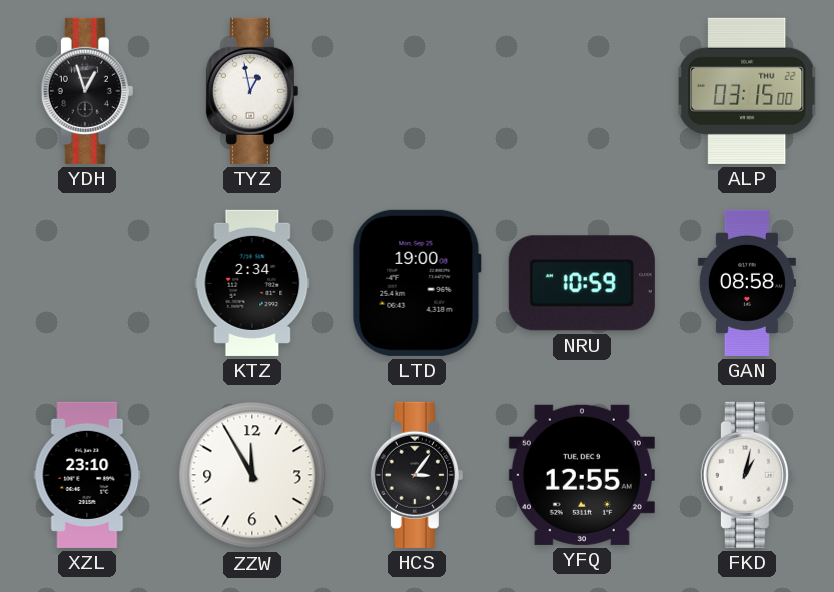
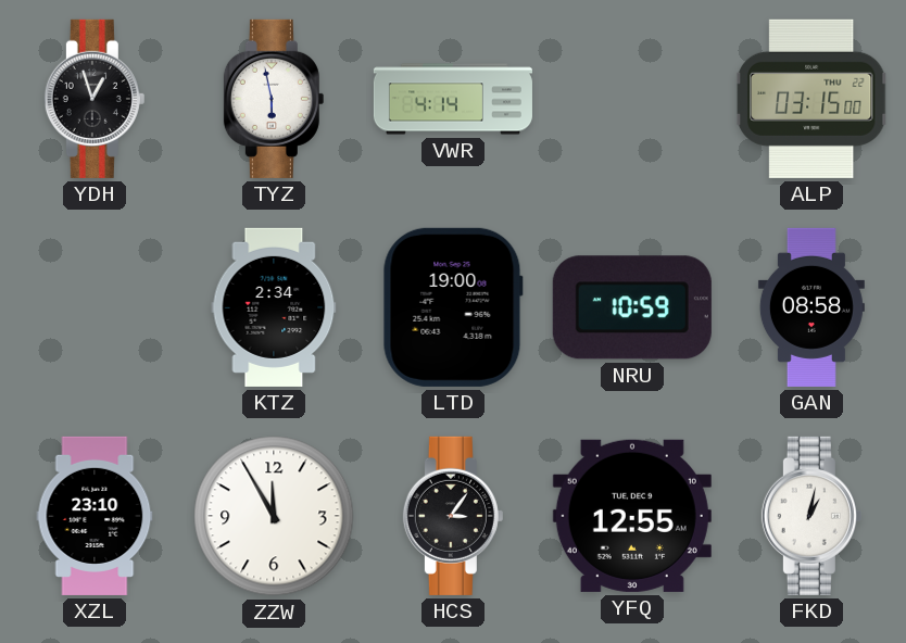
TYZ: 12:58 -> 5:58
VWR: none -> 4:14
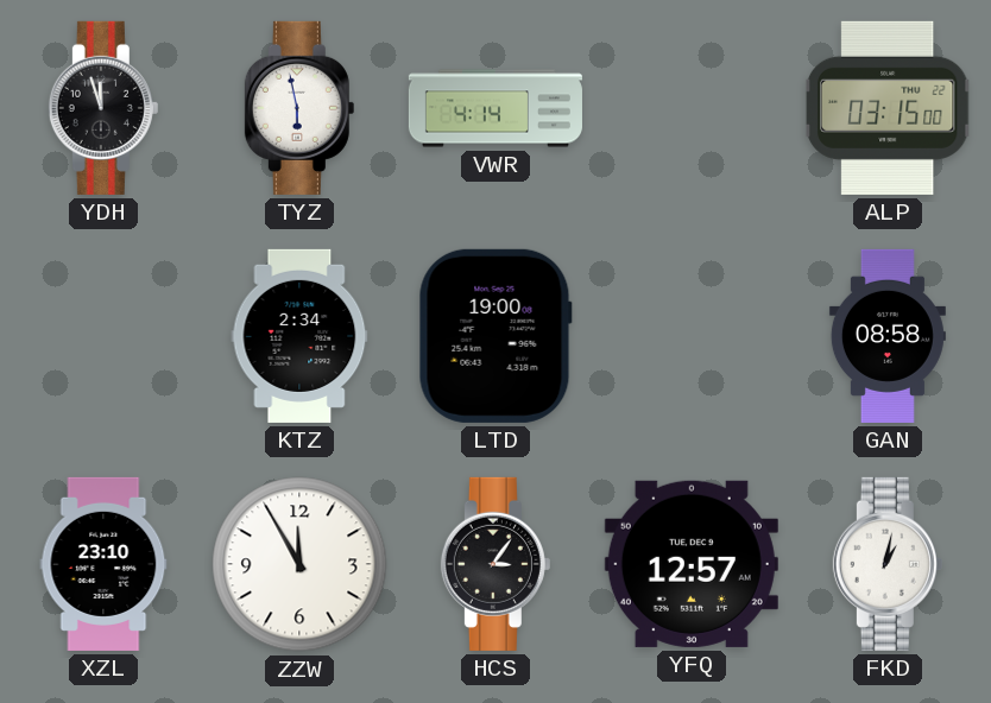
YDH: 12:57 -> 11:57
NRU: 10:59 -> none
YFQ: 12:55 -> 12:57
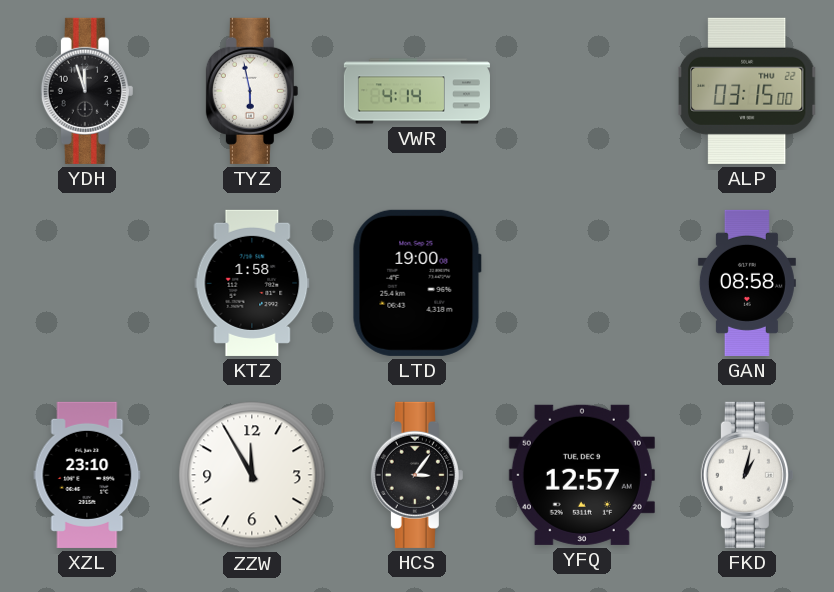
KTZ: 2:34 -> 1:58
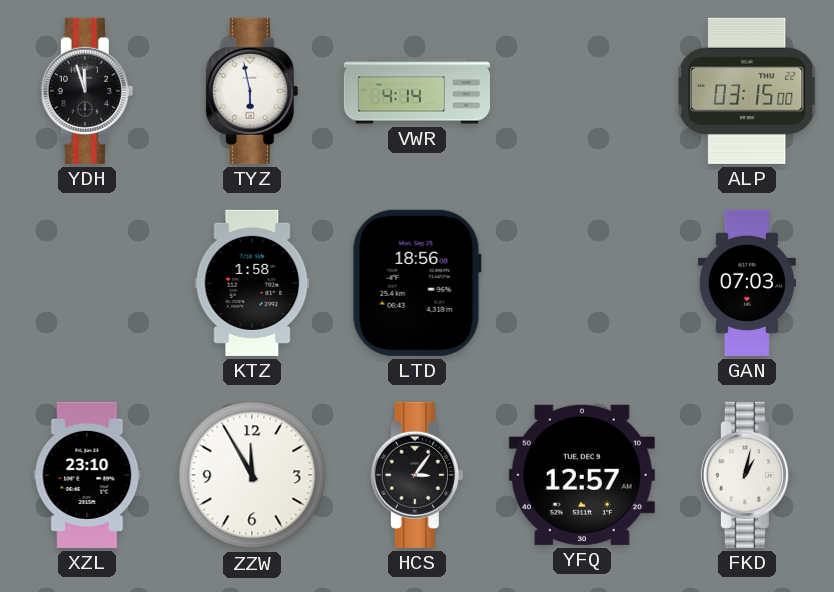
LTD: 19:00 -> 18:56
GAN: 08:58 -> 07:03
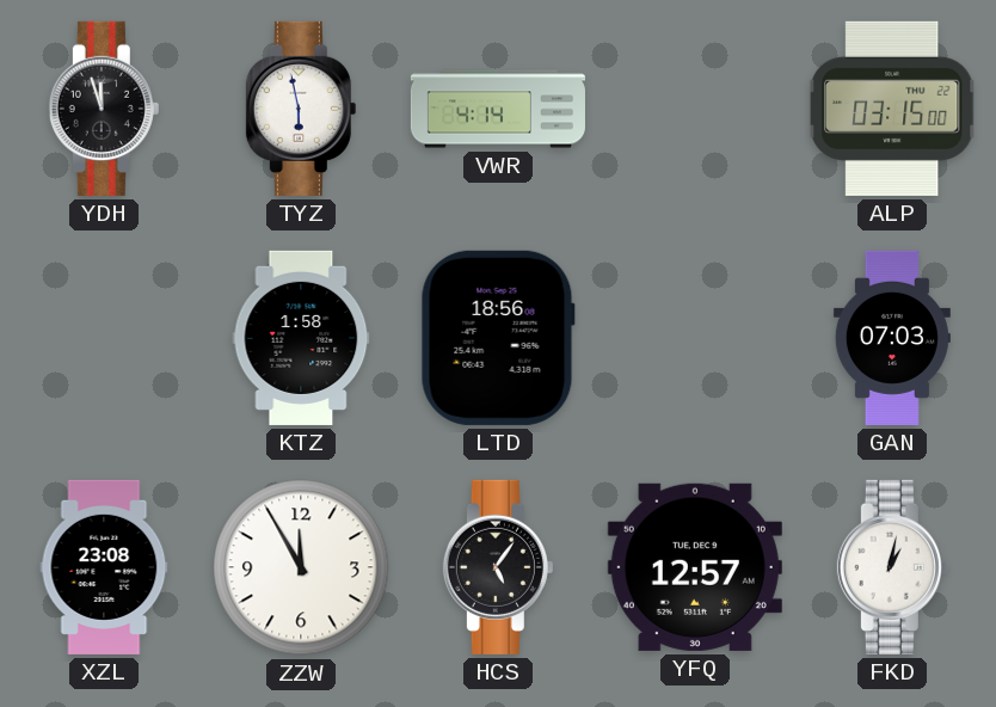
XZL: 23:10 -> 23:08
HCS: 3:06 -> 5:06
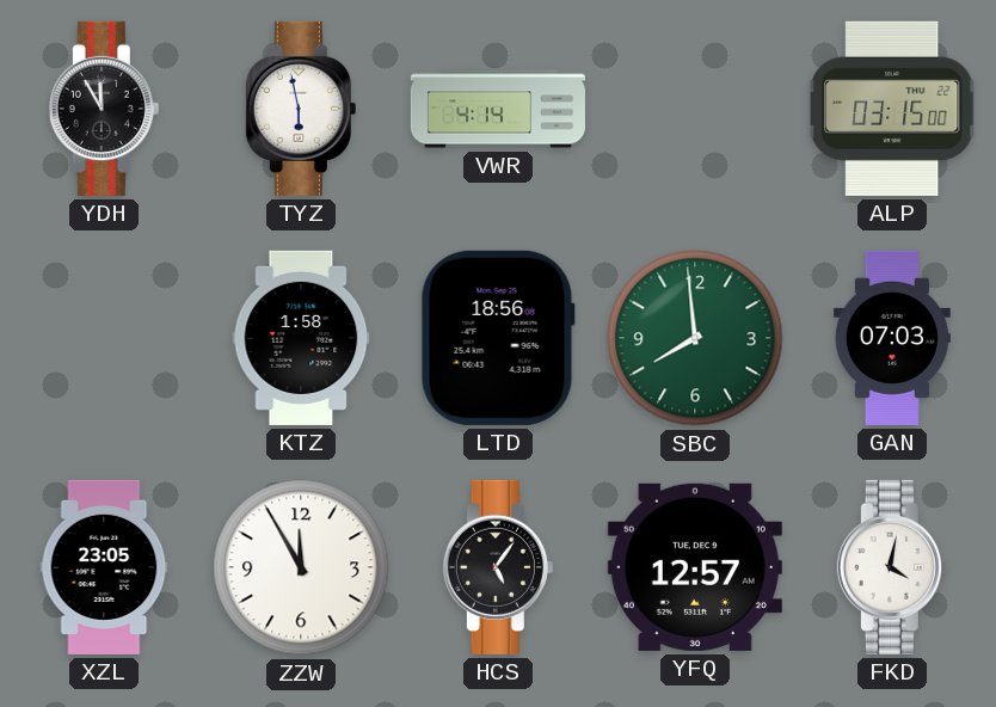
YDH: 11:57 -> 11:55
SBC: none -> 7:59
XZL: 23:08 -> 23:05
FKD: 1:02 -> 4:02
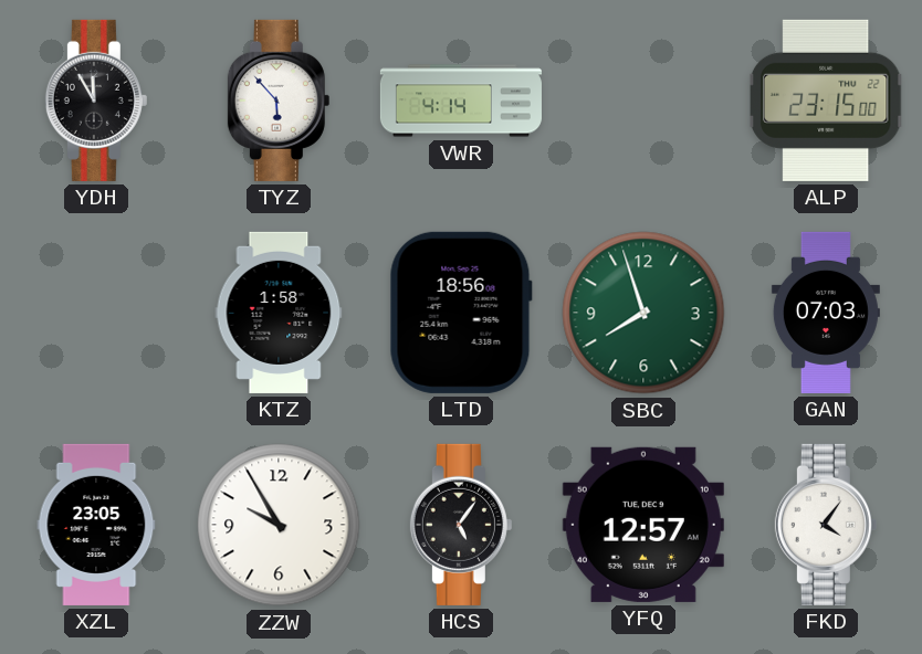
TYZ: 5:58 -> 5:53
ALP: 03:15 -> 23:15
SBC: 7:59 -> 7:57
ZZW: 11:55 -> 9:55
FKD: 4:02 -> 4:06
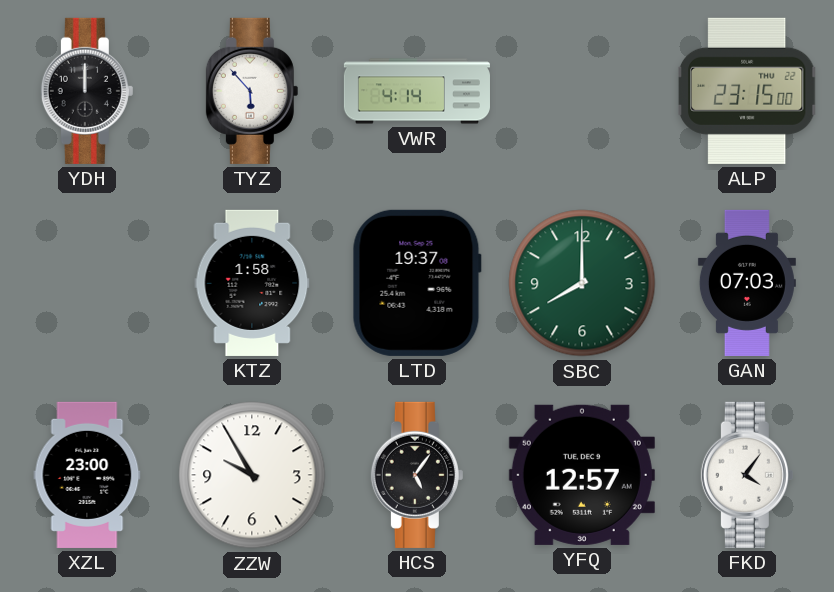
YDH: 11:55 -> 12:00
LTD: 18:56 -> 19:37
SBC: 7:57 -> 8:00
XZL: 23:05 -> 23:00
